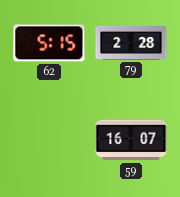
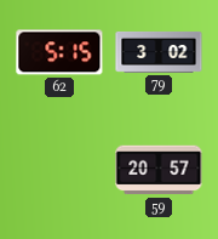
79: 2:28 -> 3:02
59: 16:07 -> 20:57
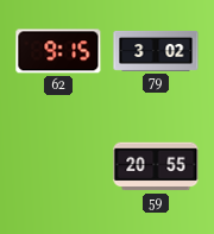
62: 5:15 -> 9:15
59: 20:57 -> 20:55
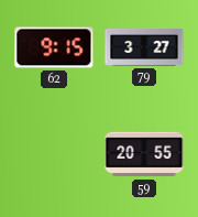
79: 3:02 -> 3:27
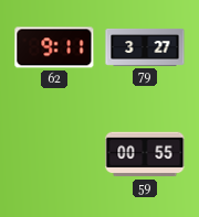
62: 9:15 -> 9:11
59: 20:55 -> 00:55
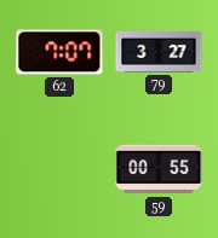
62: 9:11 -> 7:07
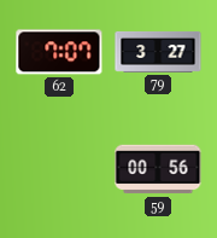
59: 00:55 -> 00:56
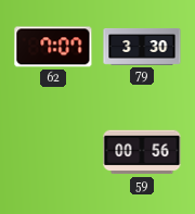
79: 3:27 -> 3:30
